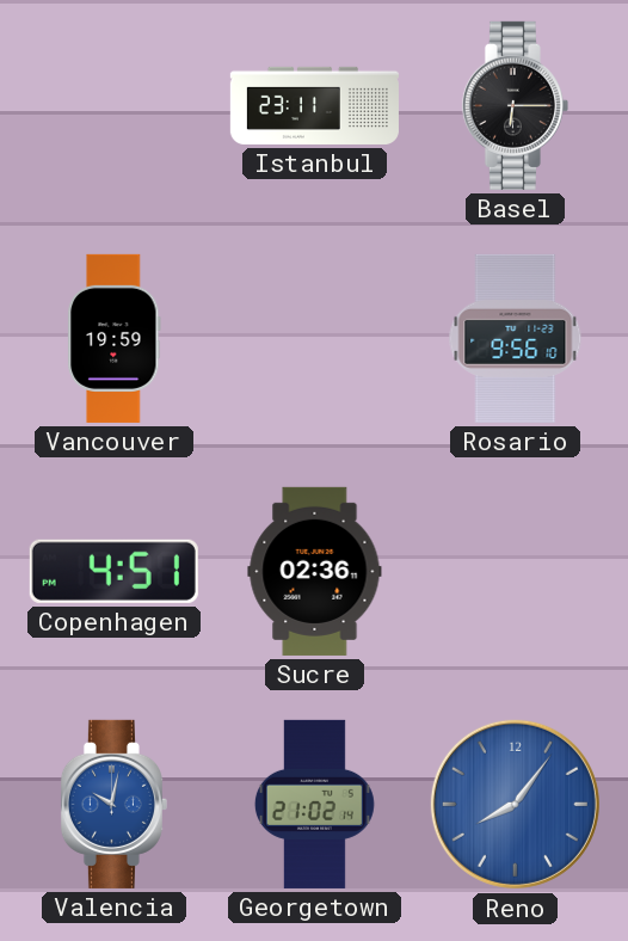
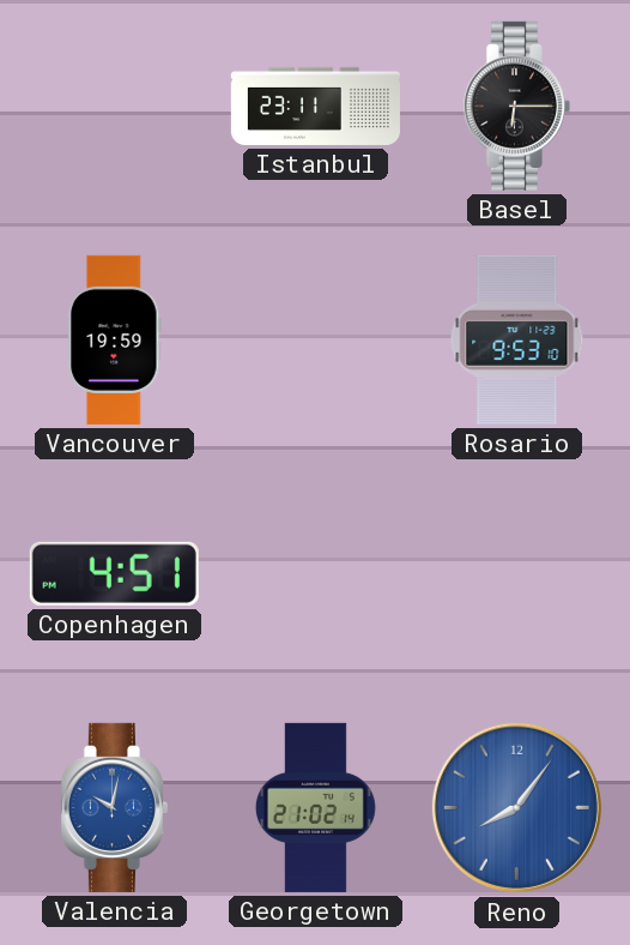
Rosario: 9:56 -> 9:53
Sucre: 02:36 -> none
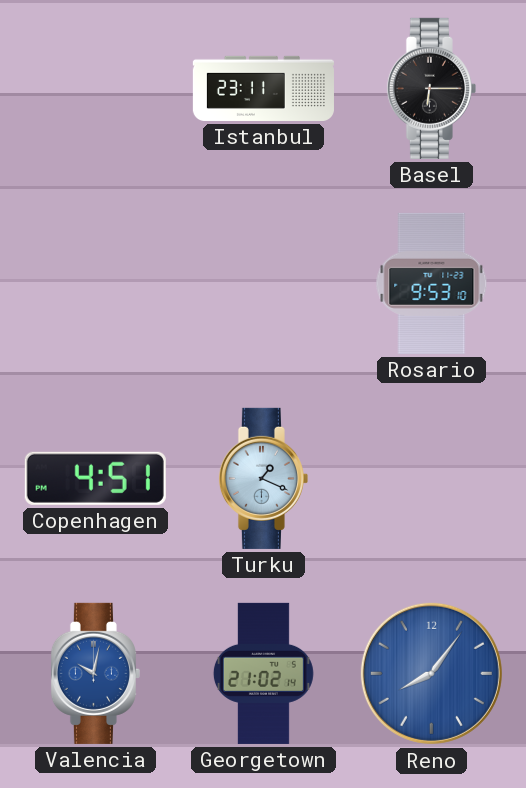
Vancouver: 19:59 -> none
Turku: none -> 1:19
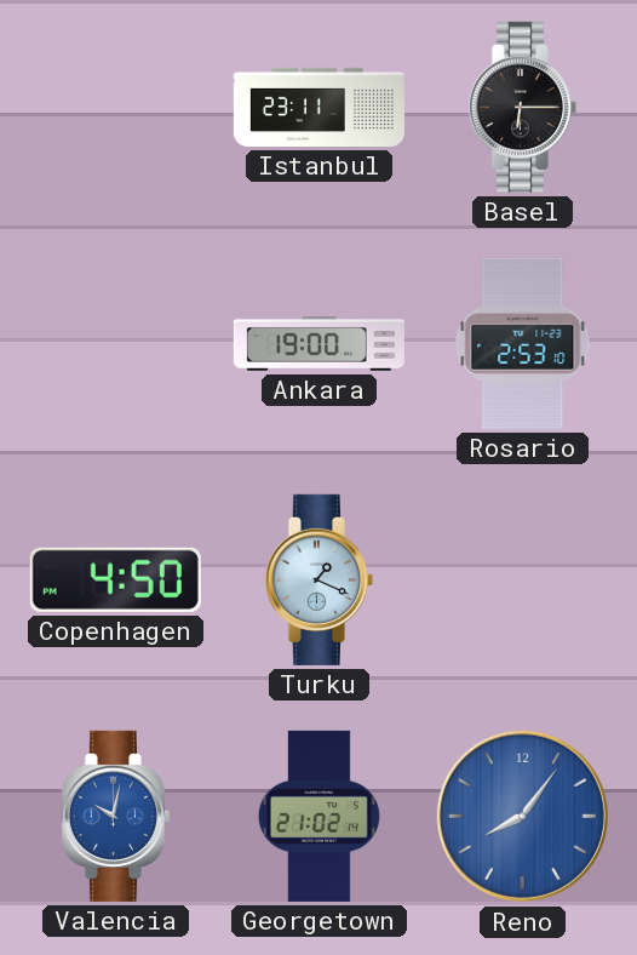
Ankara: none -> 19:00
Rosario: 9:53 -> 2:53
Copenhagen: 4:51 -> 4:50
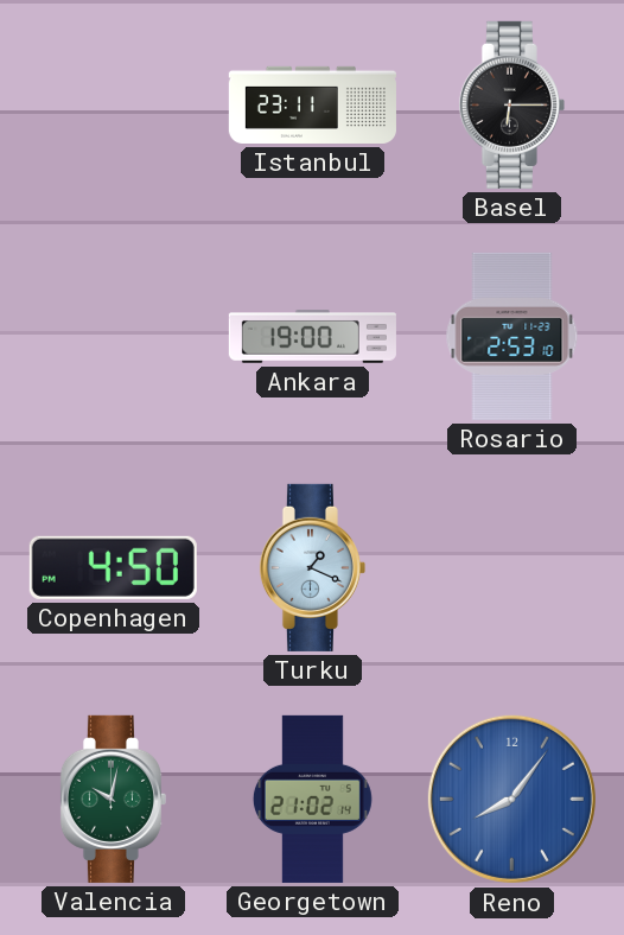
Valencia dial: blue -> green
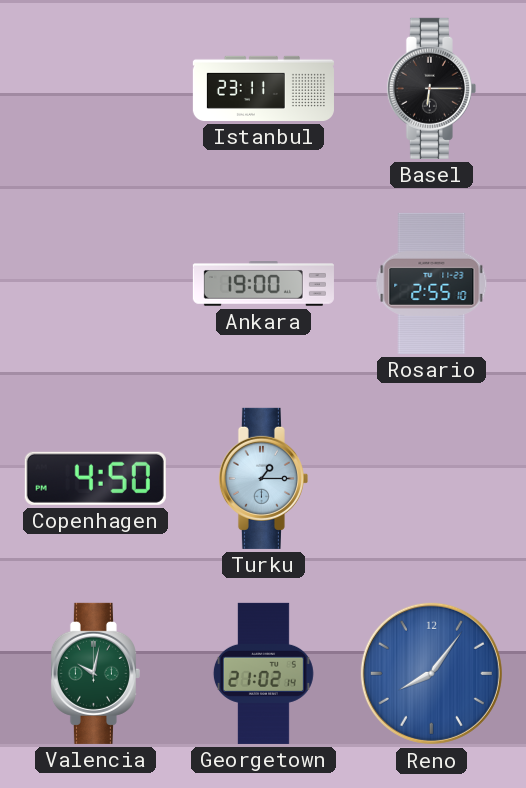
Rosario: 2:53 -> 2:55
Turku: 1:19 -> 1:15
